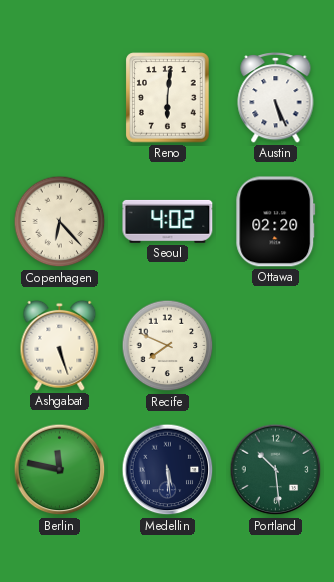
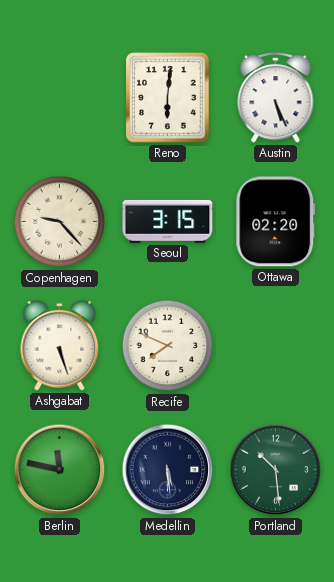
Copenhagen: 6:23 -> 9:23
Seoul: 4:02 -> 3:15
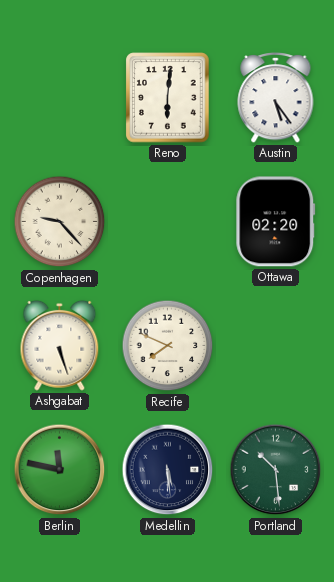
Austin: 5:26 -> 5:24
Seoul: 3:15 -> none
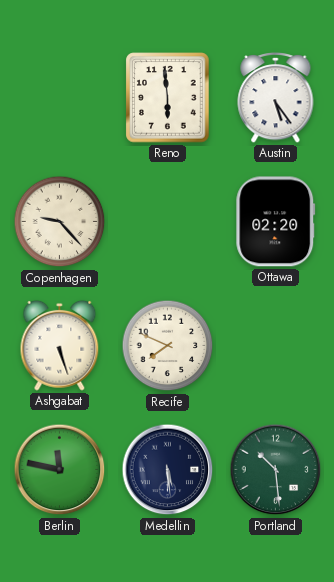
Reno: 6:01 -> 5:59
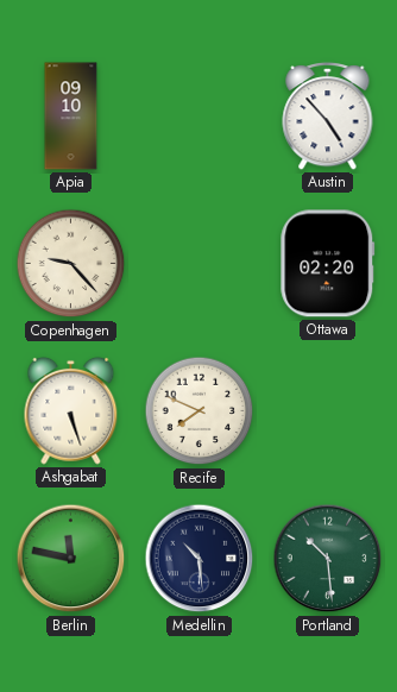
Apia: none -> 09:10
Reno: 5:59 -> none
Austin: 5:24 -> 4:53
Medellin: 5:29 -> 10:29
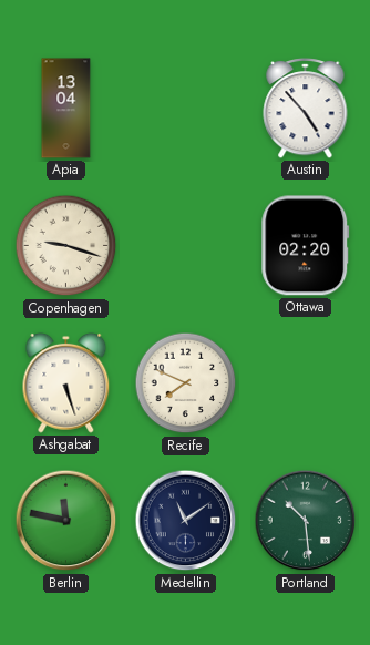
Apia: 09:10 -> 13:04
Copenhagen: 9:23 -> 9:18
Medellin: 10:29 -> 11:09
